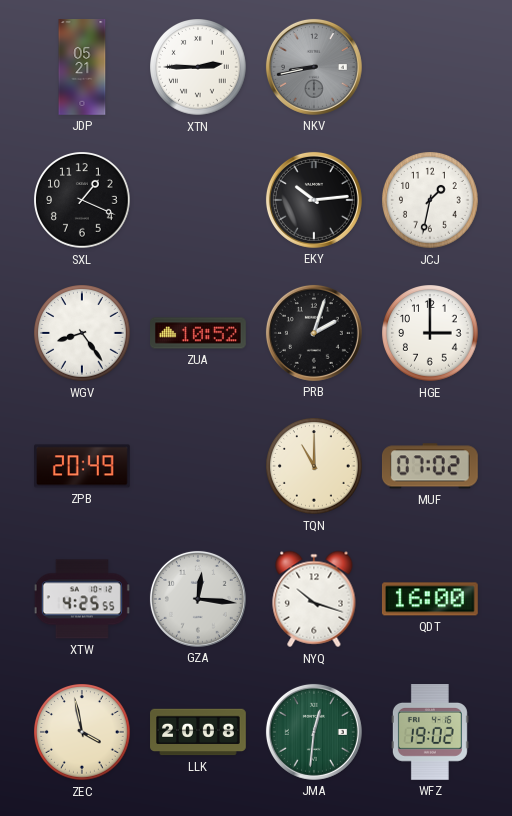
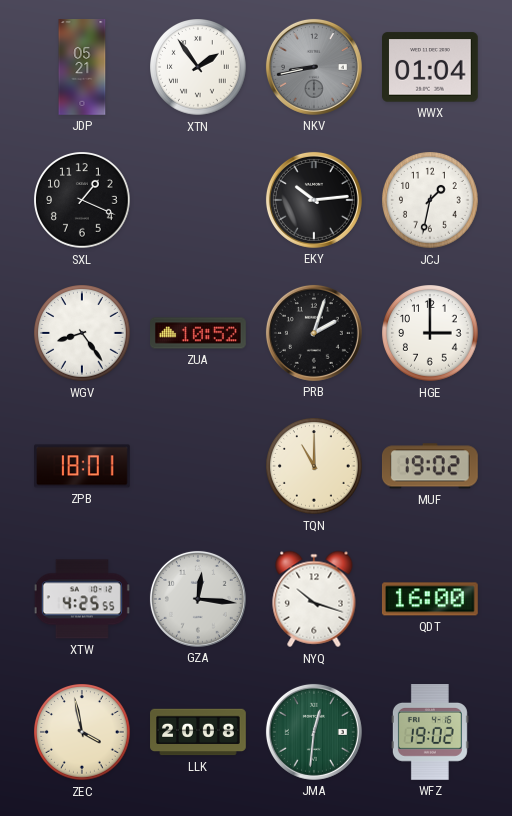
XTN: 2:45 -> 1:54
WWX: none -> 01:04
ZPB: 20:49 -> 18:01
MUF: 07:02 -> 19:02
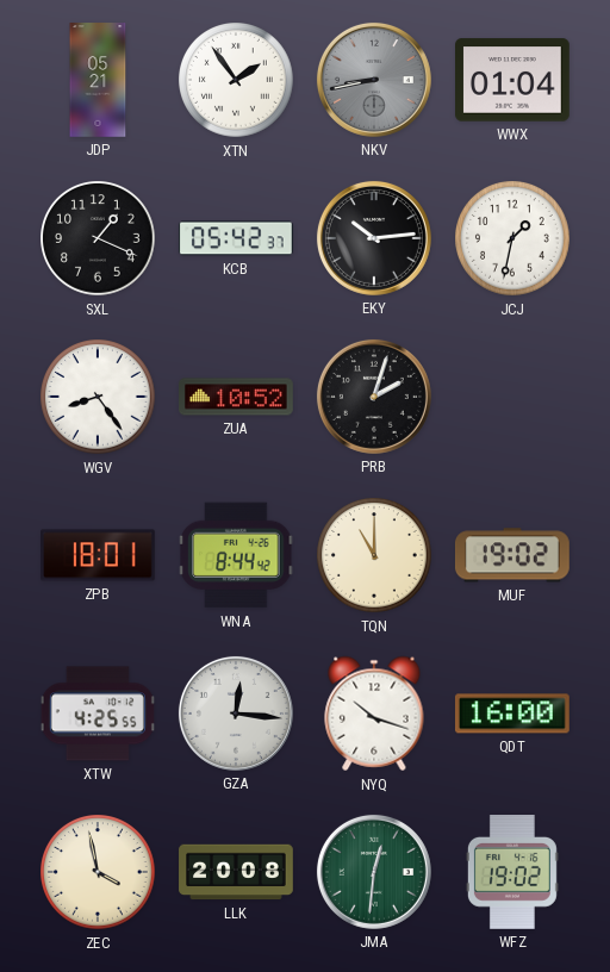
KCB: none -> 05:42
HGE: 3:00 -> none
WNA: none -> 8:44
